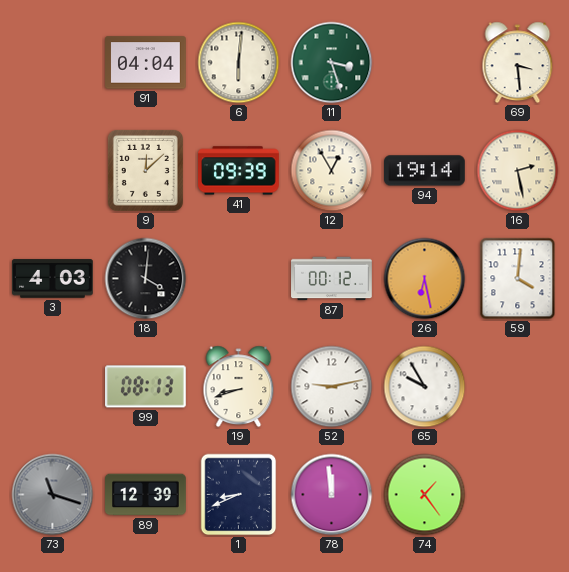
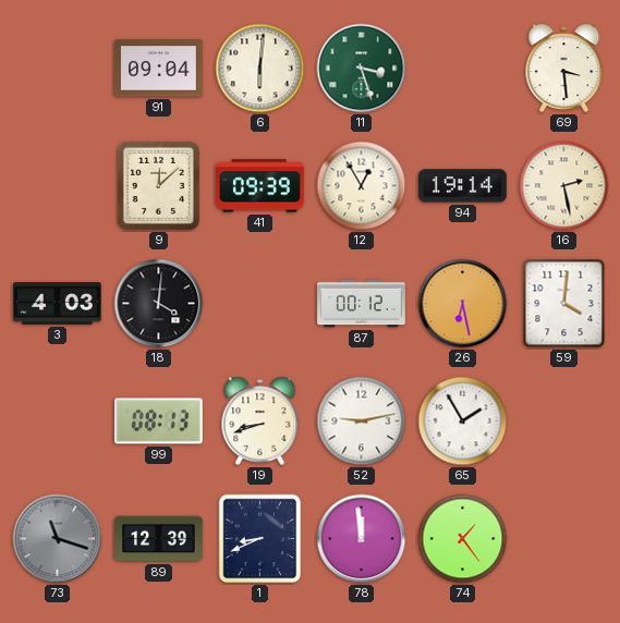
91: 04:04 -> 09:04
65: 9:55 -> 1:55
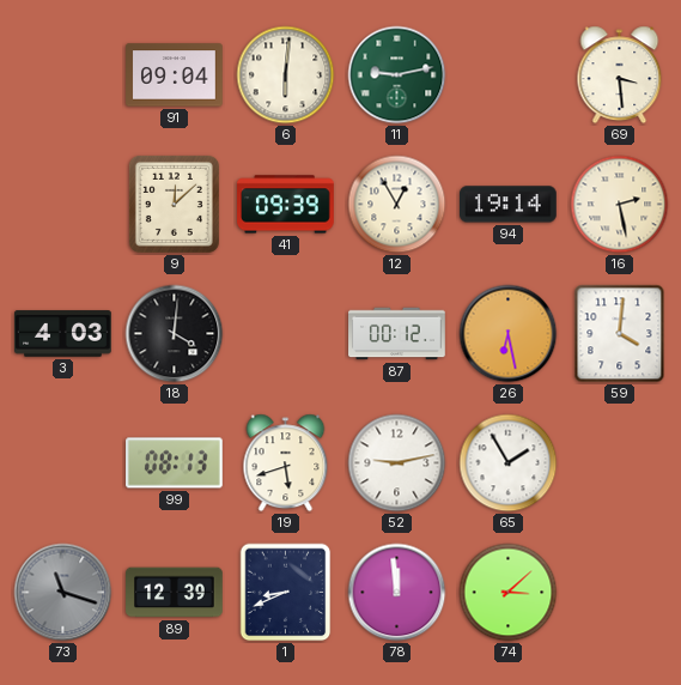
11: 3:27 -> 9:13
19: 8:42 -> 5:42
74: 1:24 -> 3:08
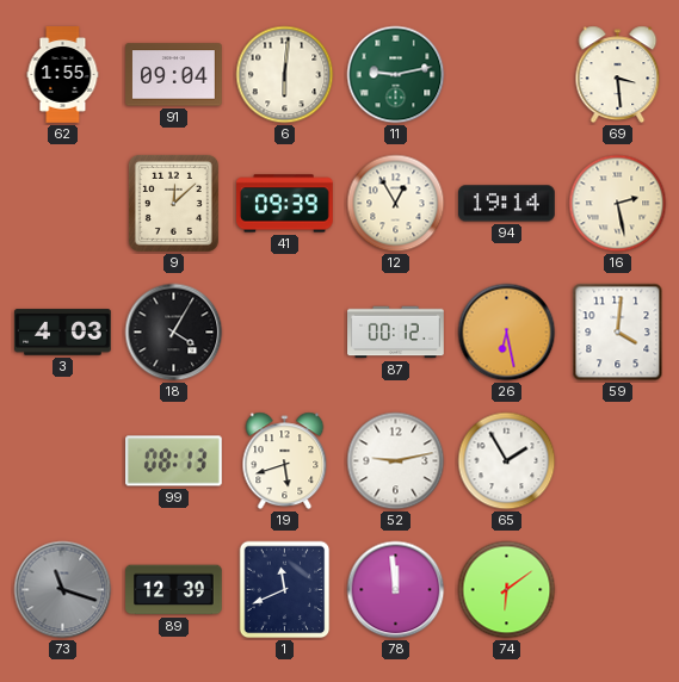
62: none -> 1:55
18: 4:01 -> 4:05
1: 8:41 -> 11:41
74: 3:08 -> 6:09
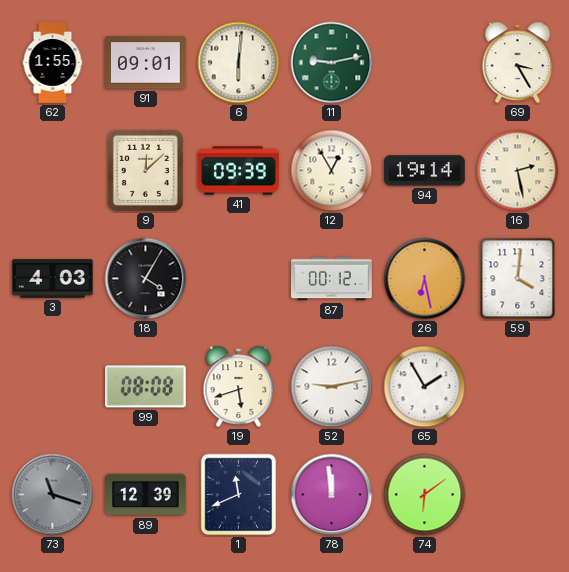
91: 09:04 -> 09:01
69: 3:29 -> 3:25
99: 08:13 -> 08:08
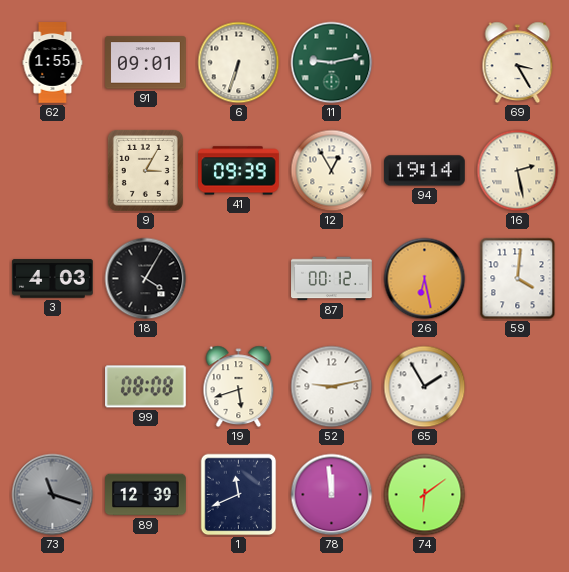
6: 6:01 -> 6:33
9: 12:08 -> 3:05
